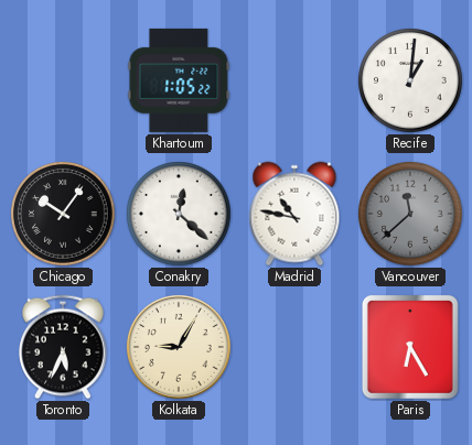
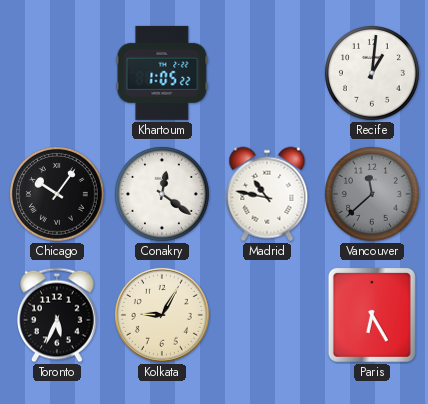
Conakry: 12:22 -> 12:21
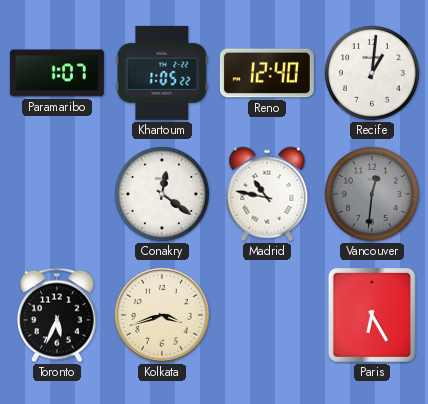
Paramaribo: none -> 1:07
Reno: none -> 12:40
Chicago: 10:06 -> none
Vancouver: 11:38 -> 12:31
Kolkata: 9:05 -> 3:42
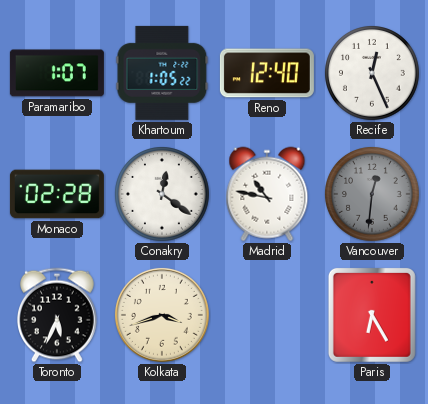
Recife: 1:01 -> 12:26
Monaco: none -> 02:28
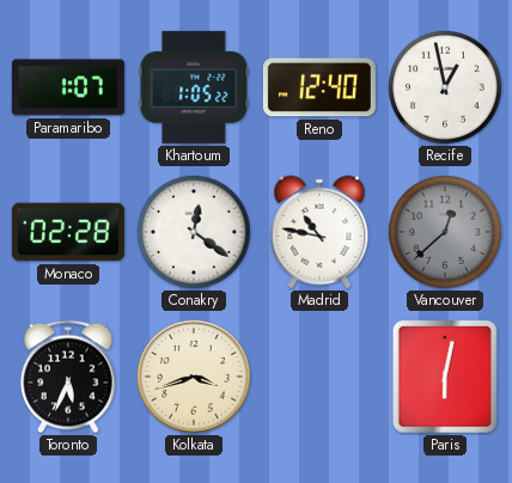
Recife: 12:26 -> 12:58
Vancouver: 12:31 -> 12:38
Paris: 6:25 -> 6:02
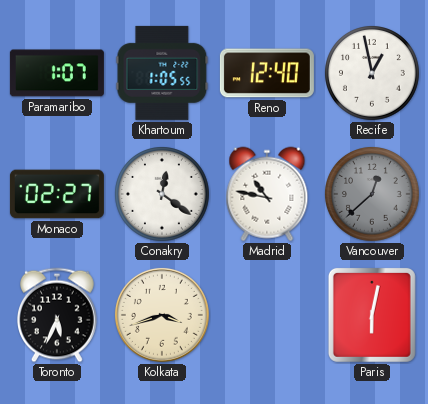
Khartoum: 1:05:22 -> 1:05:55
Monaco: 02:28 -> 02:27
